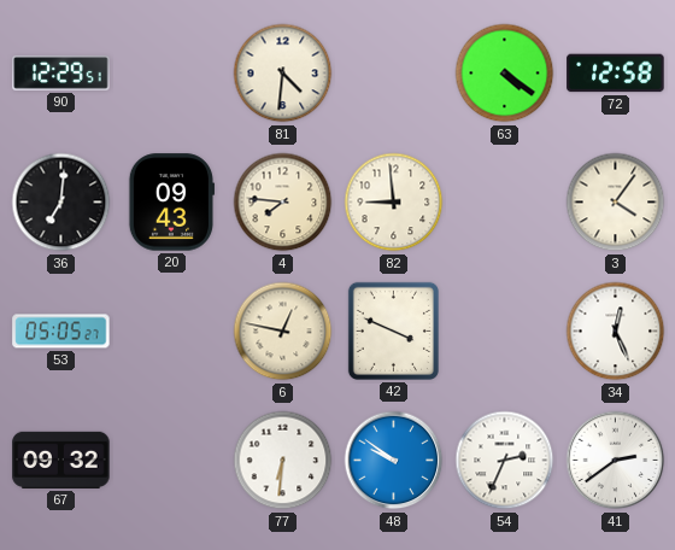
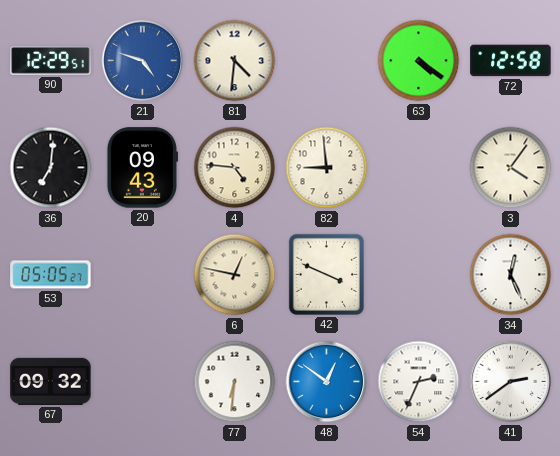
21: none -> 4:48
4: 7:46 -> 4:46
48: 9:51 -> 12:51
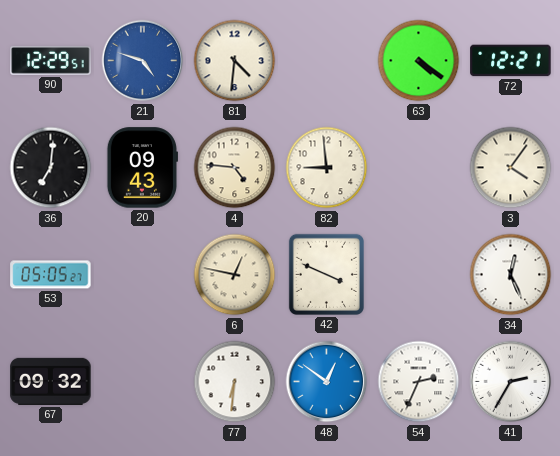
72: 12:58 -> 12:21
41: 2:39 -> 2:35
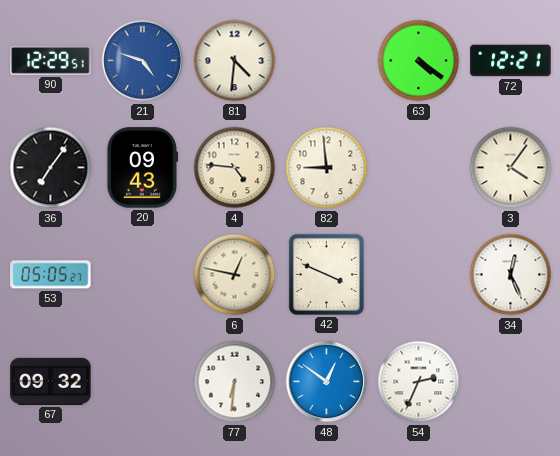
36: 7:01 -> 7:06
41: 2:35 -> none
